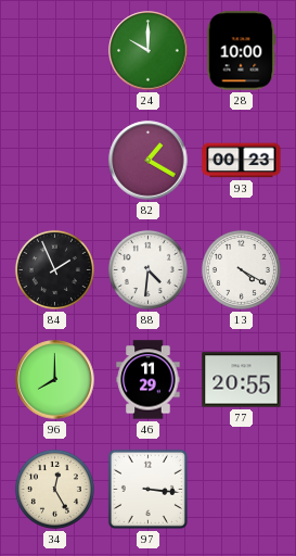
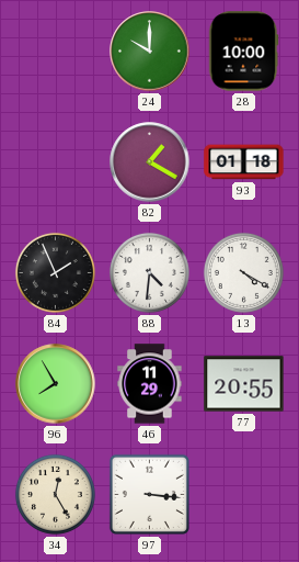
93: 00:23 -> 01:18
96: 8:00 -> 7:55
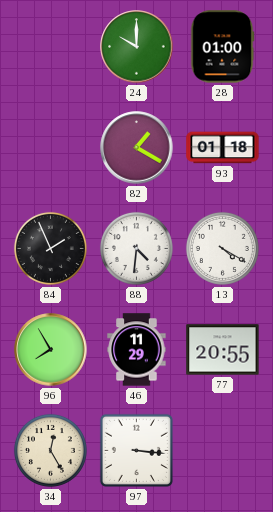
28: 10:00 -> 01:00
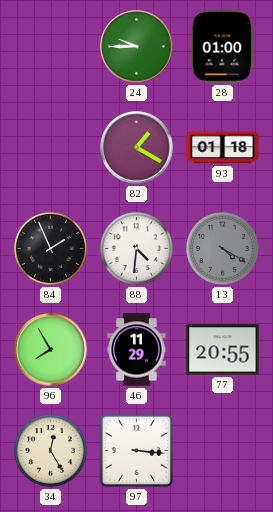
24: 10:00 -> 9:45
13 dial: white -> grey
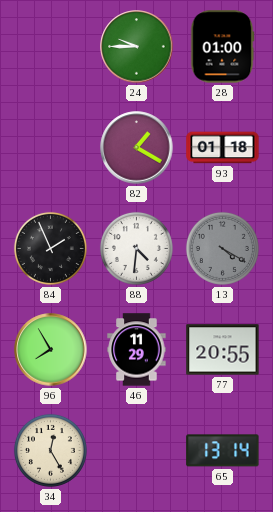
97: 3:16 -> none
65: none -> 13:14
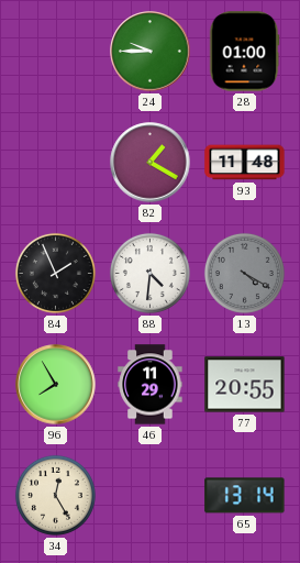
93: 01:18 -> 11:48
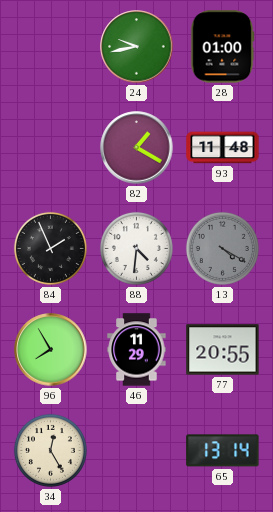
24: 9:45 -> 9:43
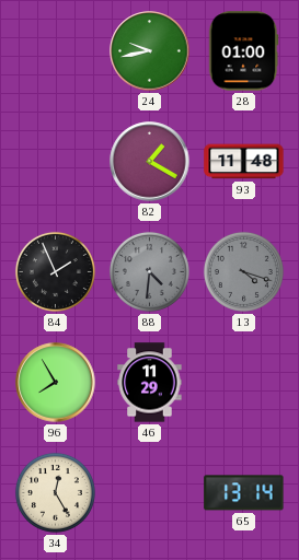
88 dial: white -> grey
13: 4:20 -> 4:18
77: 20:55 -> none
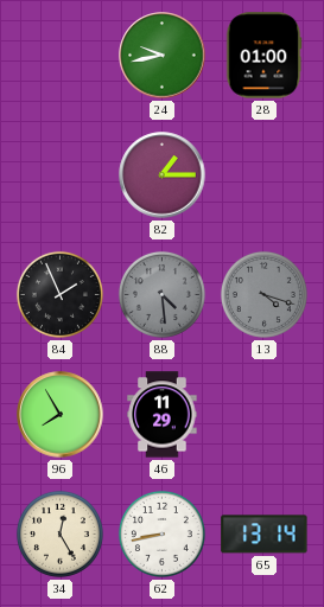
82: 1:20 -> 1:15
93: 11:48 -> none
88: 4:31 -> 4:29
62: none -> 8:43
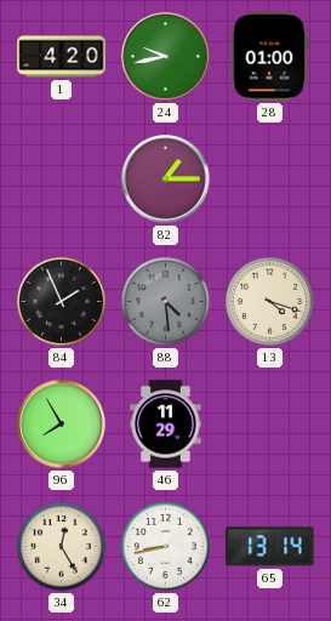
1: none -> 4:20
13 dial: grey -> cream
